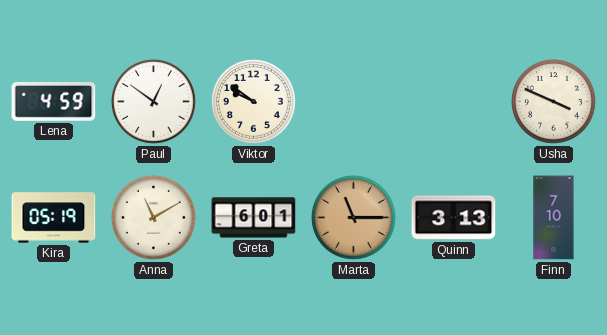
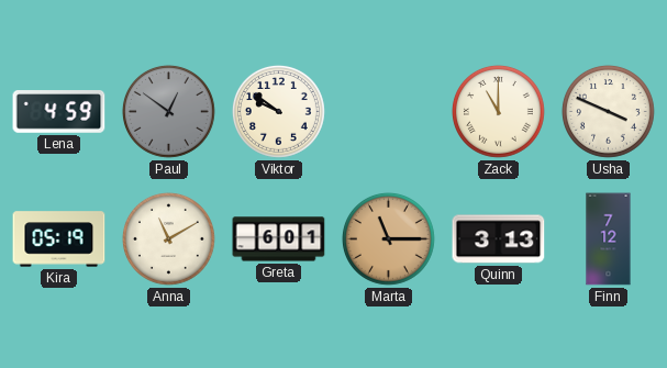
Paul dial: white -> grey
Zack: none -> 11:00
Finn: 7:10 -> 7:12
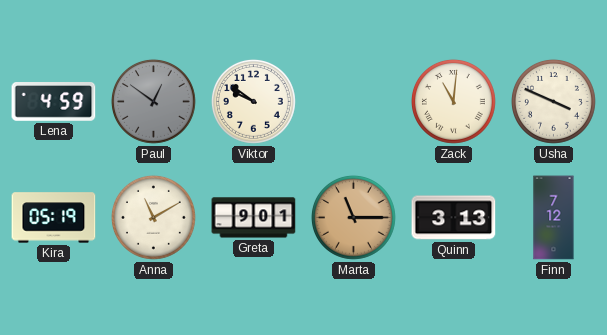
Zack: 11:00 -> 11:01
Greta: 6:01 -> 9:01
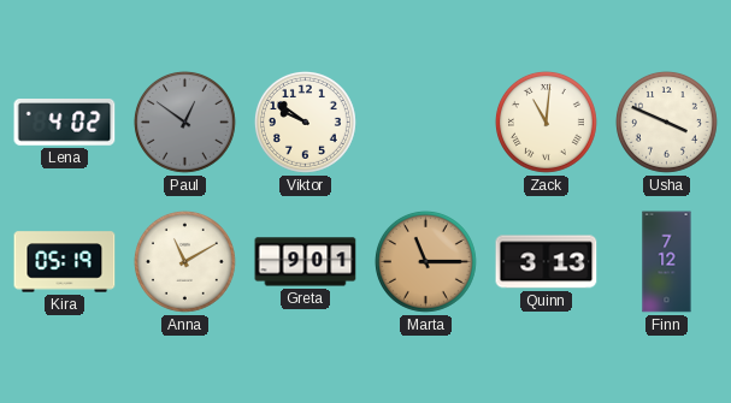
Lena: 4:59 -> 4:02
